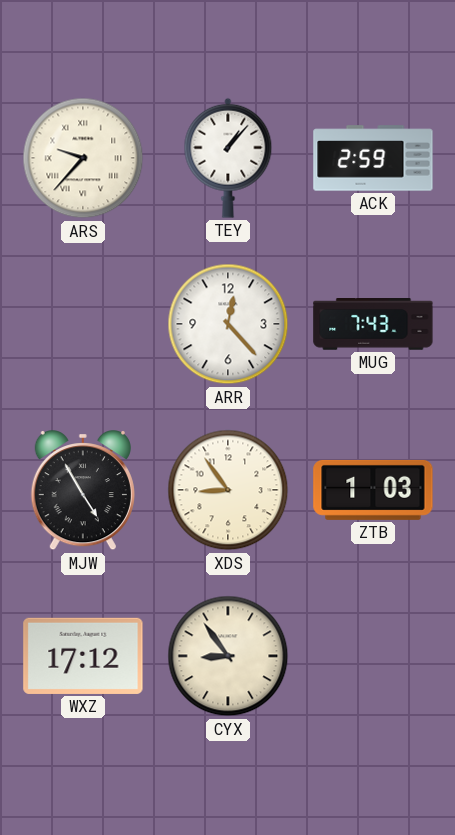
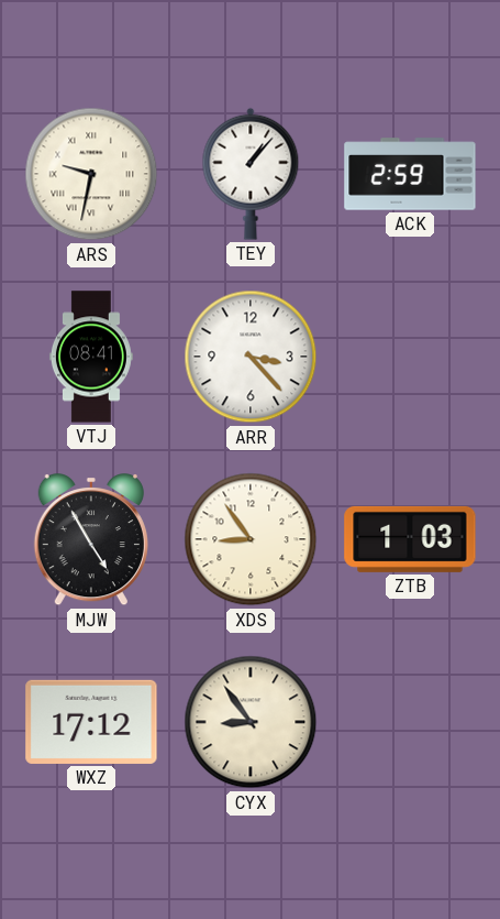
ARS: 9:37 -> 9:32
VTJ: none -> 08:41
ARR: 12:23 -> 3:23
MUG: 7:43 -> none
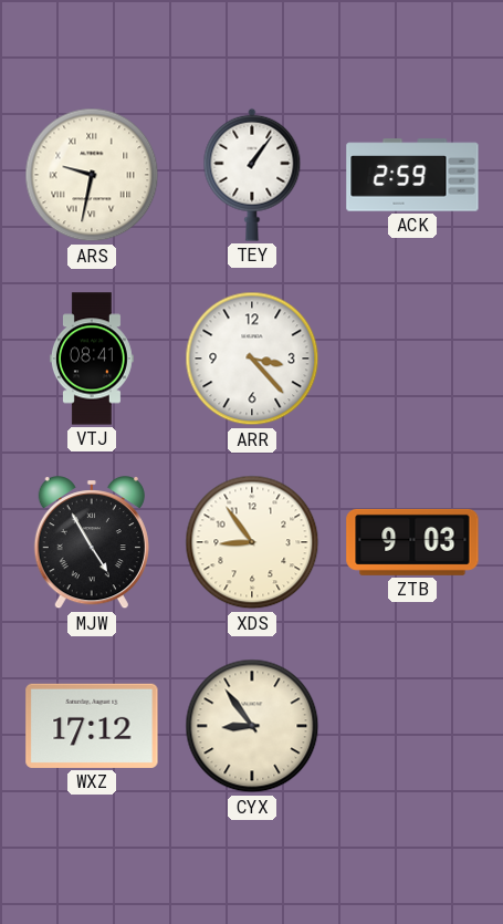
TEY: 1:07 -> 1:06
ZTB: 1:03 -> 9:03
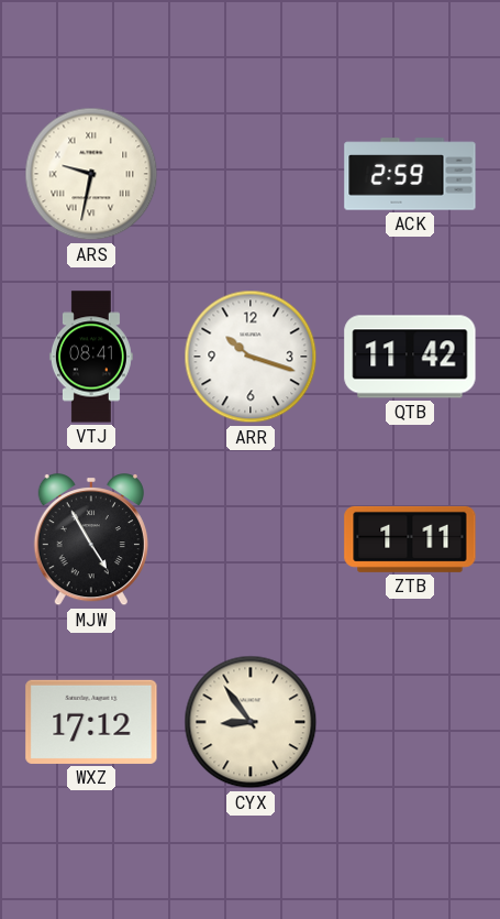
TEY: 1:06 -> none
ARR: 3:23 -> 10:18
QTB: none -> 11:42
XDS: 8:54 -> none
ZTB: 9:03 -> 1:11
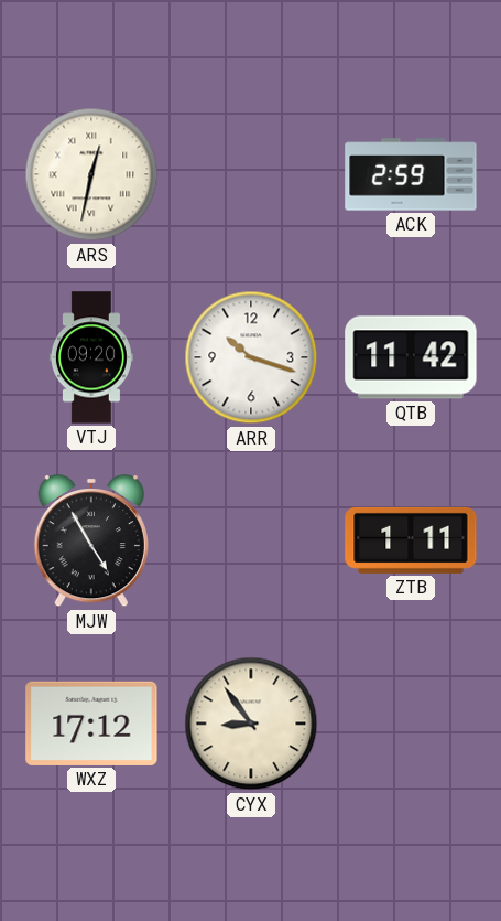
ARS: 9:32 -> 12:32
VTJ: 08:41 -> 09:20
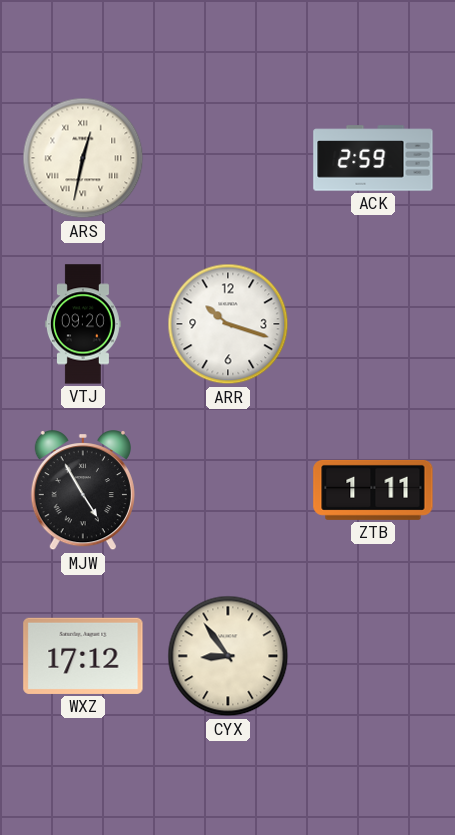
QTB: 11:42 -> none
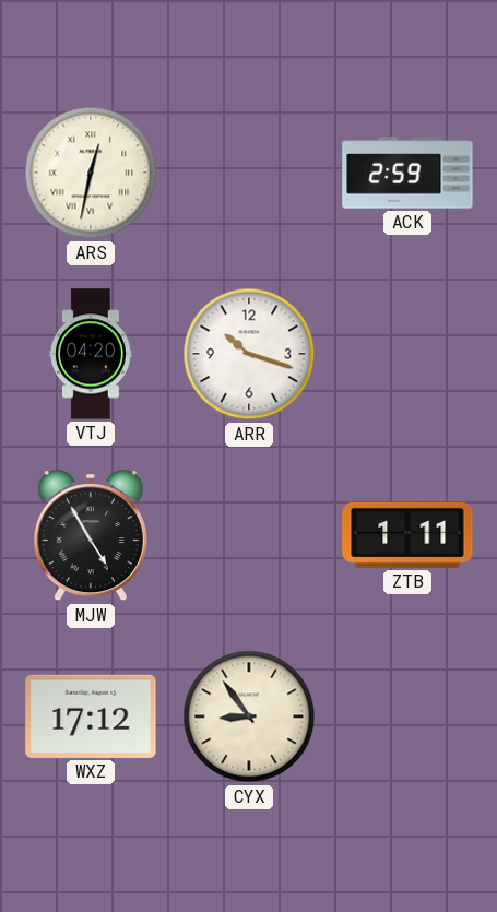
VTJ: 09:20 -> 04:20
